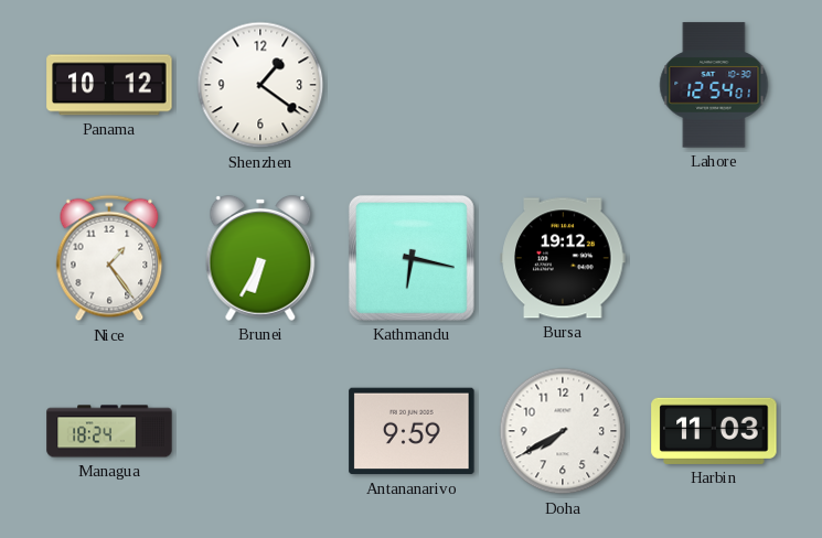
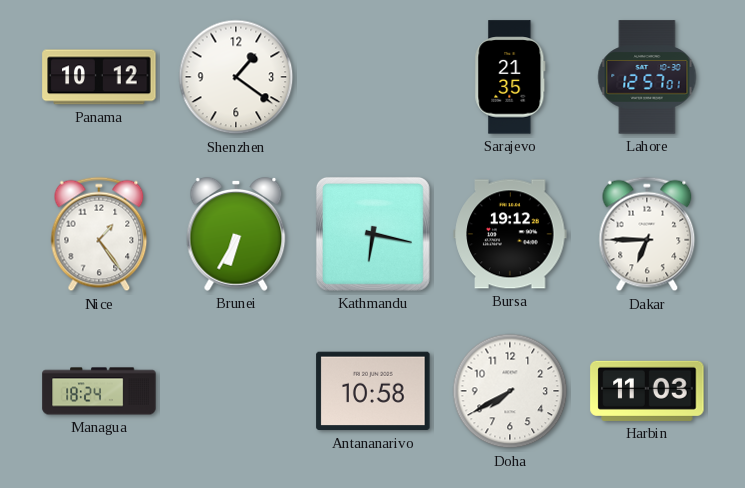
Sarajevo: none -> 21:35
Lahore: 12:54 -> 12:57
Dakar: none -> 6:45
Antananarivo: 9:59 -> 10:58
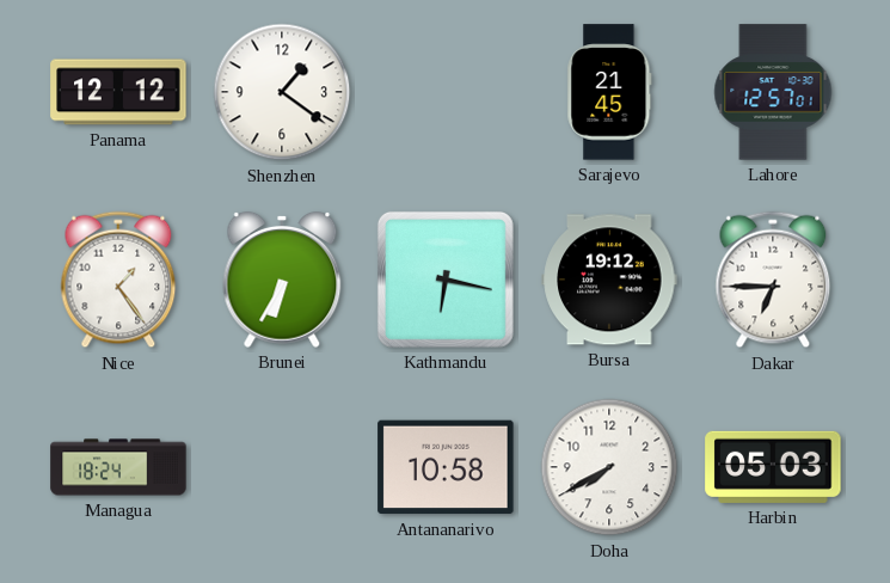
Panama: 10:12 -> 12:12
Sarajevo: 21:35 -> 21:45
Harbin: 11:03 -> 05:03
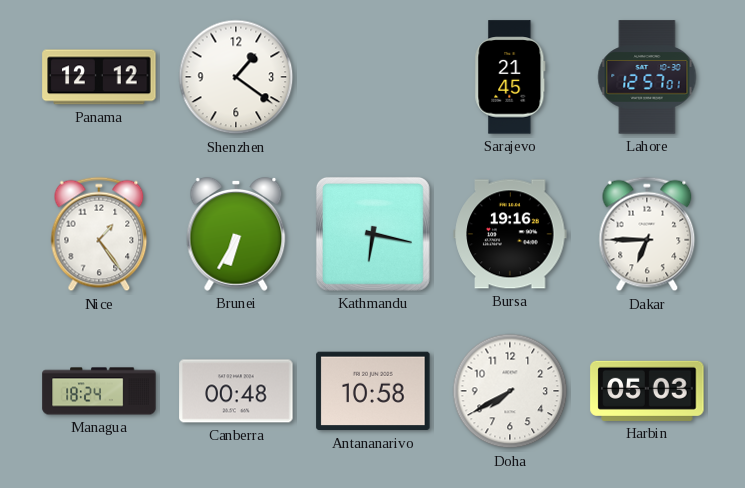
Bursa: 19:12 -> 19:16
Canberra: none -> 00:48
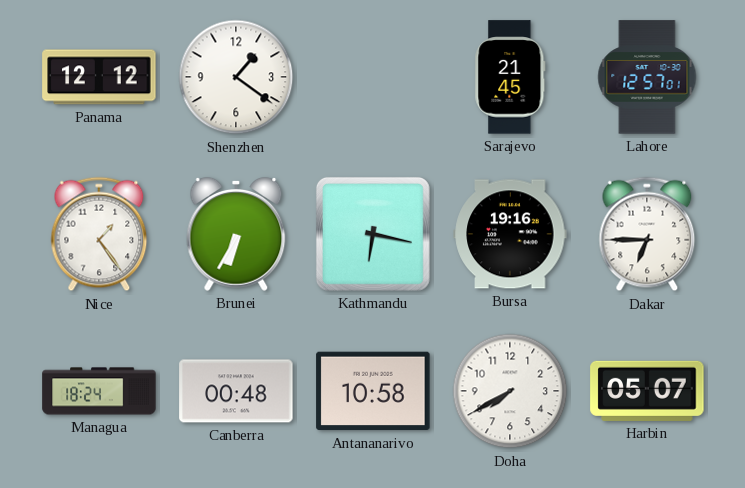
Harbin: 05:03 -> 05:07
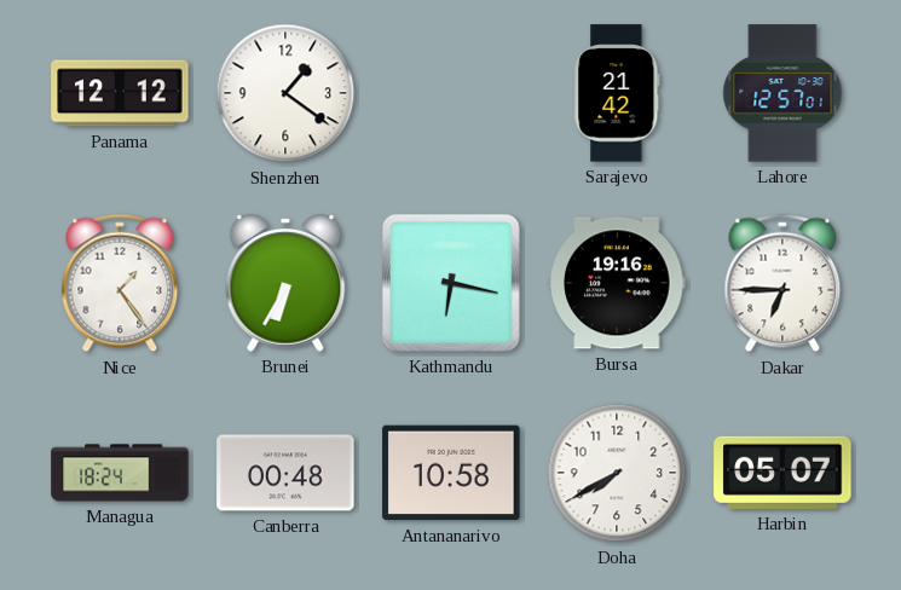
Sarajevo: 21:45 -> 21:42
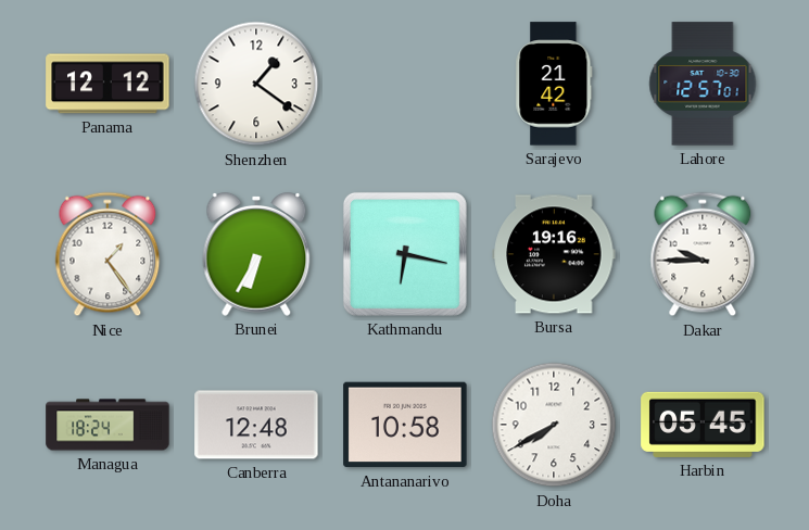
Dakar: 6:45 -> 9:45
Canberra: 00:48 -> 12:48
Harbin: 05:07 -> 05:45
